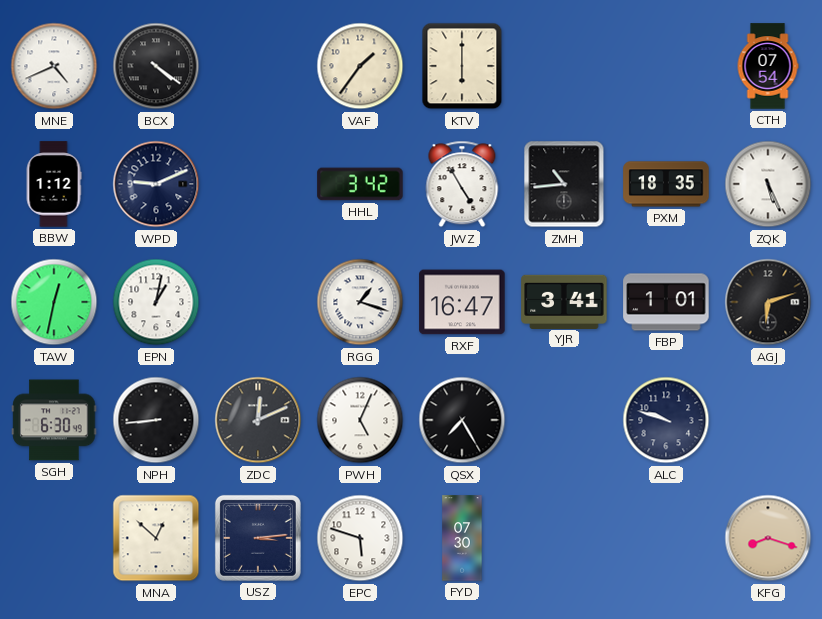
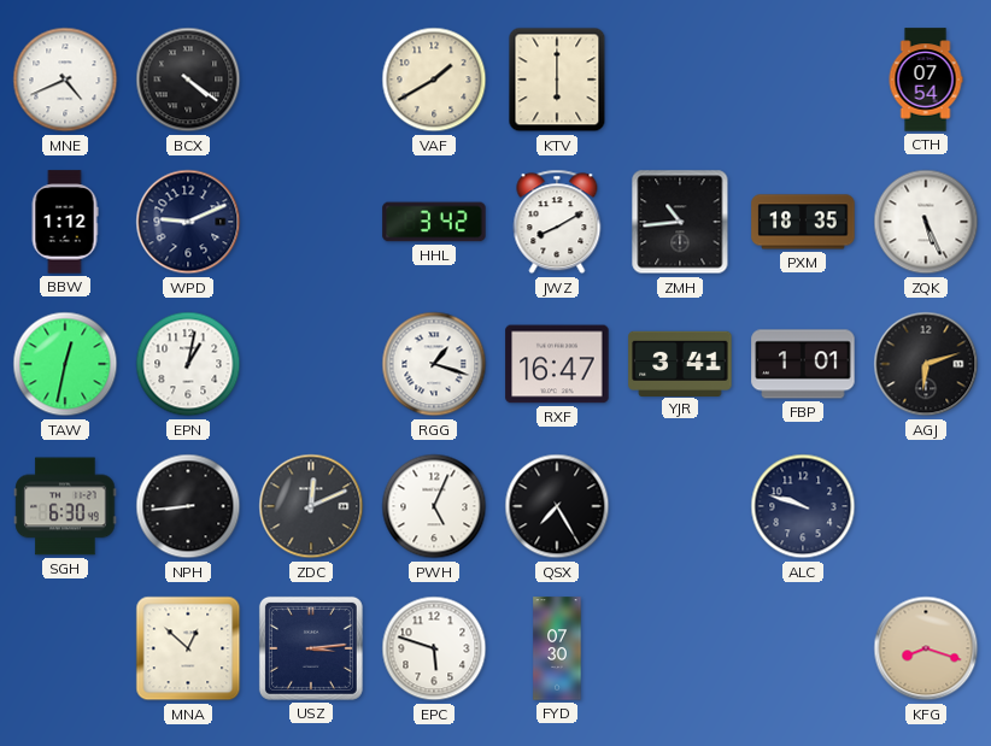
VAF: 1:36 -> 1:40
JWZ: 4:55 -> 8:10
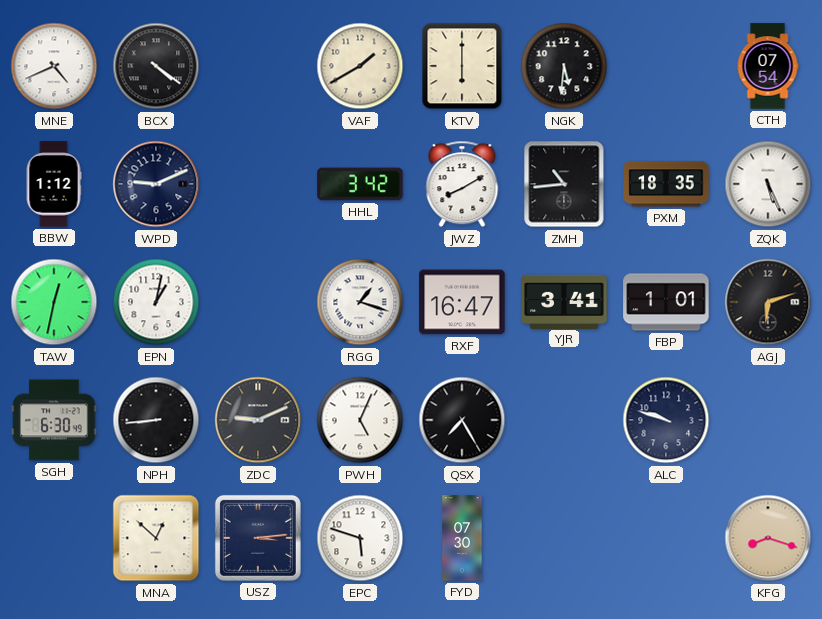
NGK: none -> 5:31
ZDC: 12:11 -> 9:11
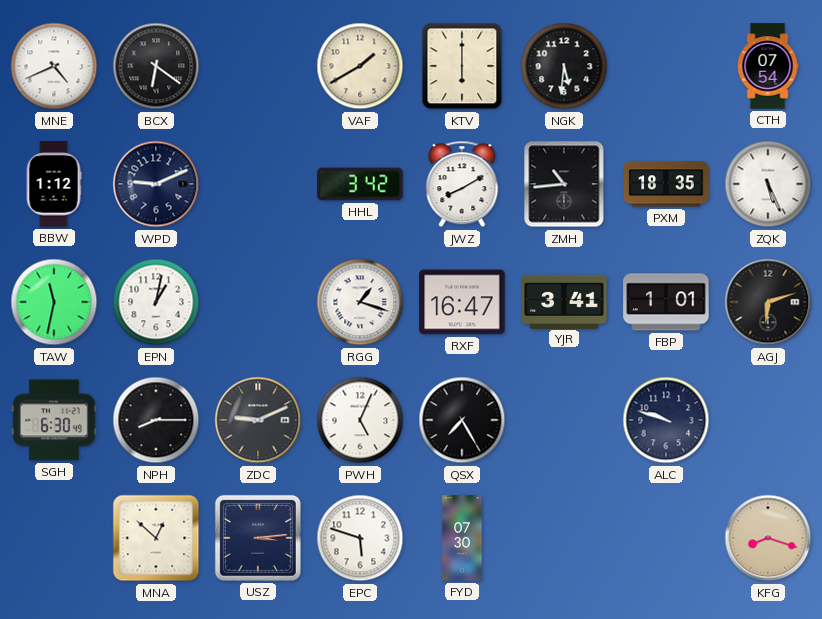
BCX: 4:21 -> 6:21
TAW: 12:32 -> 11:32
NPH: 8:44 -> 8:15
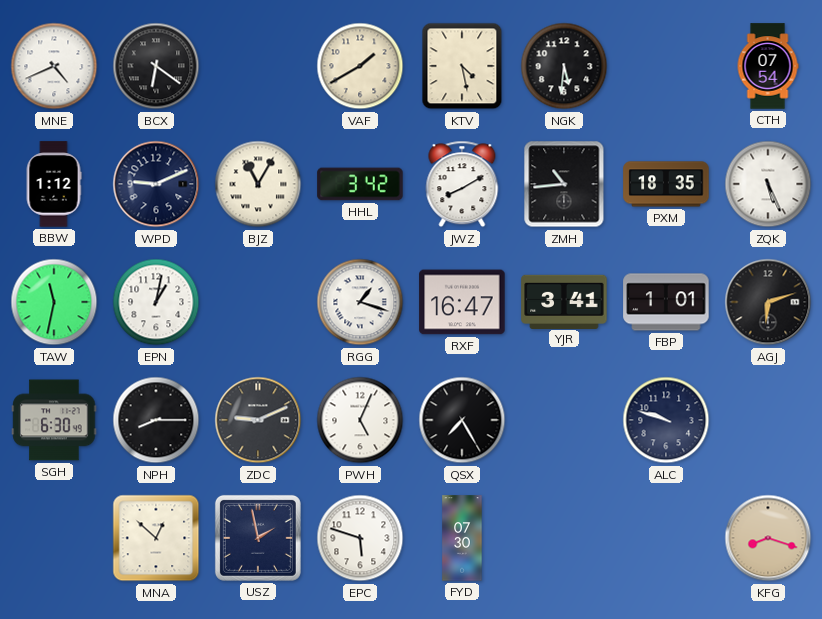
KTV: 6:00 -> 4:28
BJZ: none -> 11:05
USZ: 3:14 -> 1:58
